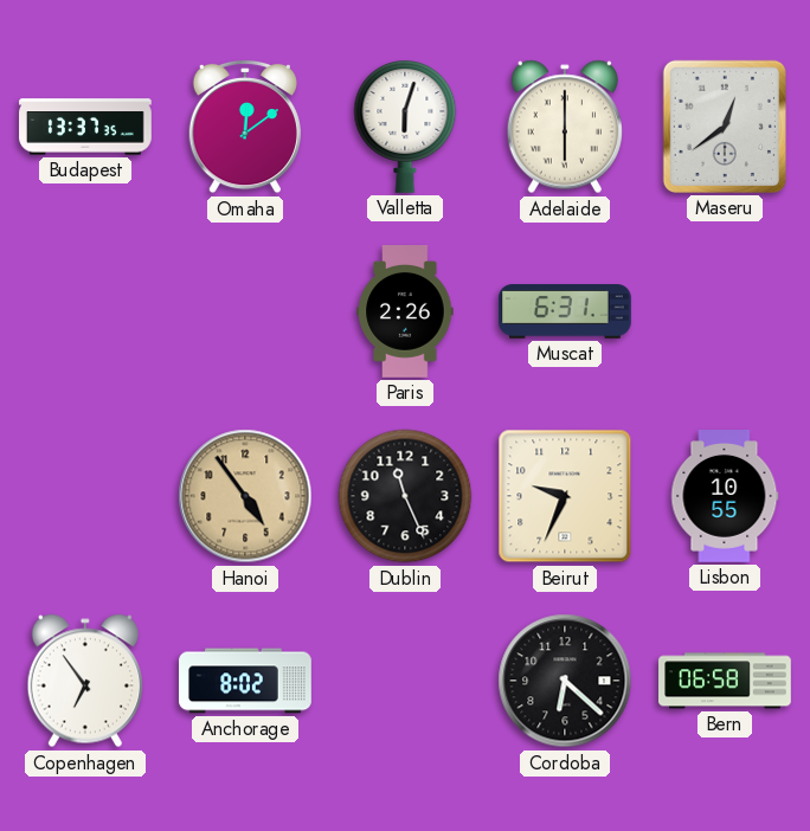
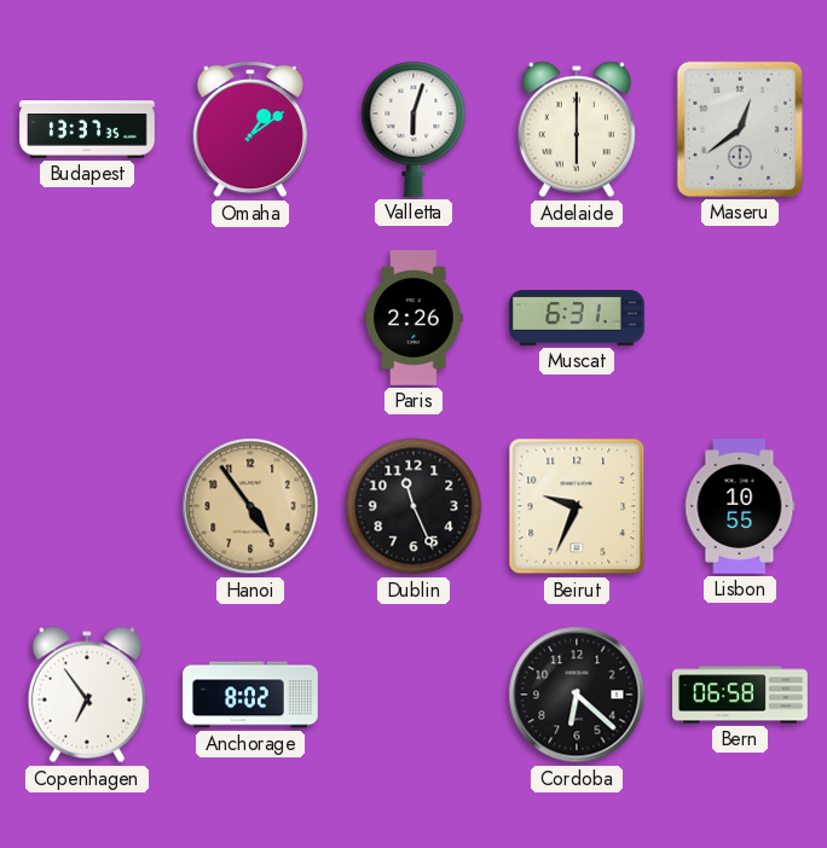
Omaha: 12:09 -> 1:09
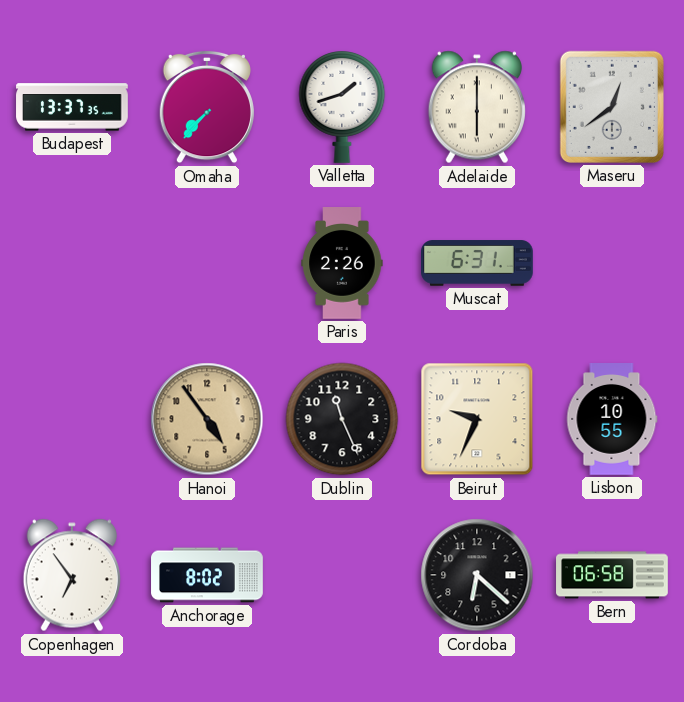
Omaha: 1:09 -> 7:37
Valletta: 6:03 -> 1:42
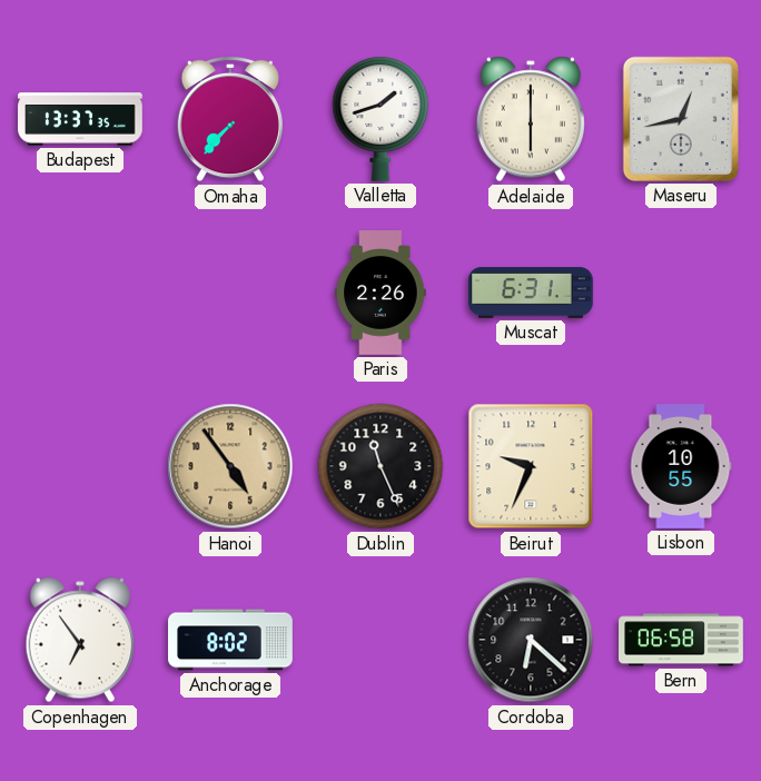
Maseru: 12:39 -> 12:43
